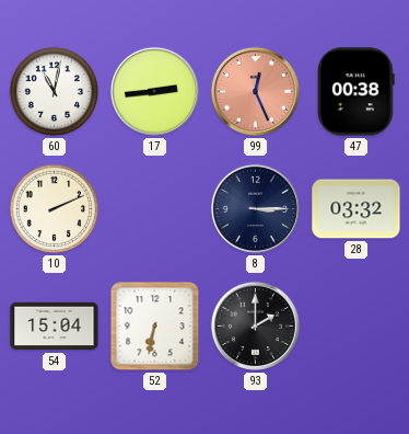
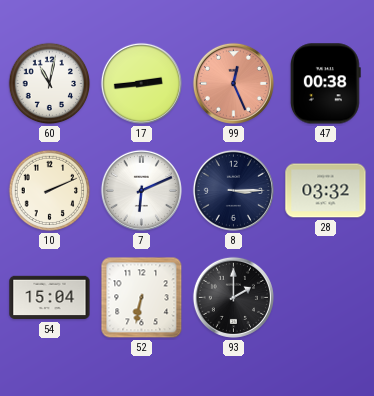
7: none -> 6:11
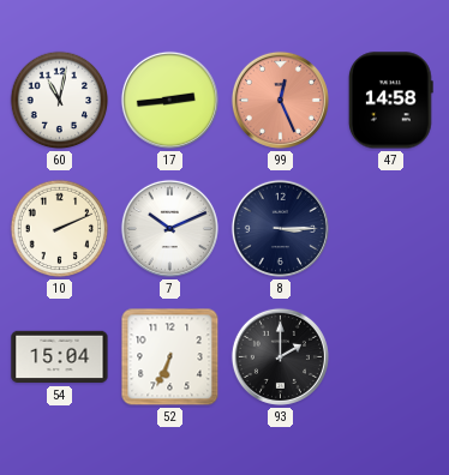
47: 00:38 -> 14:58
7: 6:11 -> 10:11
28: 03:32 -> none
52: 6:32 -> 6:34
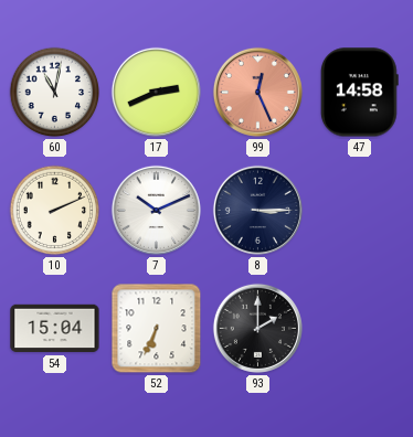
17: 2:44 -> 2:41
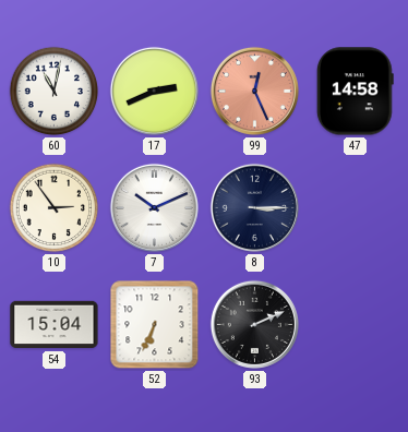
10: 2:11 -> 2:54
93: 2:00 -> 2:11
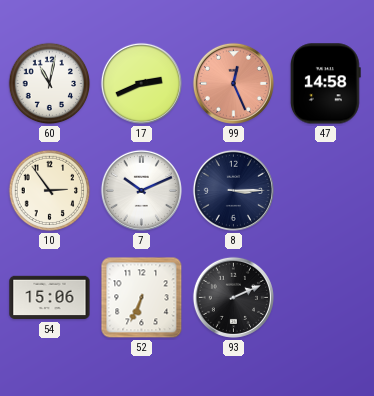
54: 15:04 -> 15:06
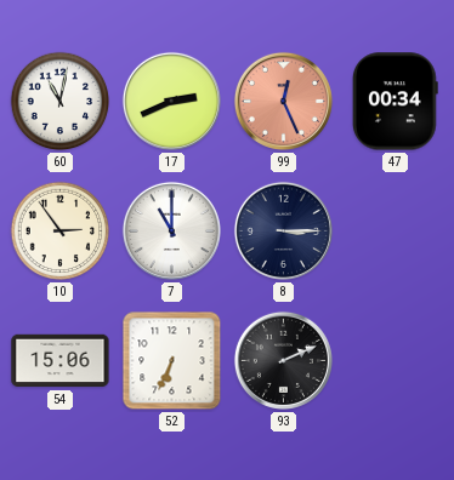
47: 14:58 -> 00:34
7: 10:11 -> 11:00
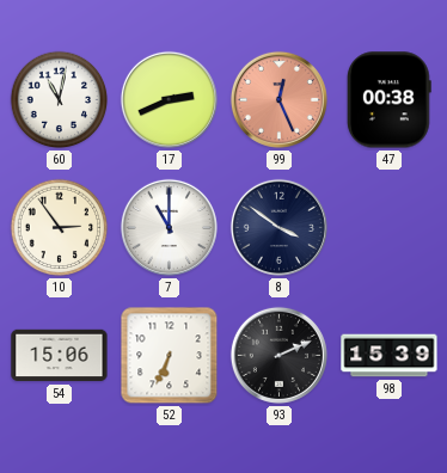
47: 00:34 -> 00:38
8: 3:15 -> 3:51
98: none -> 15:39
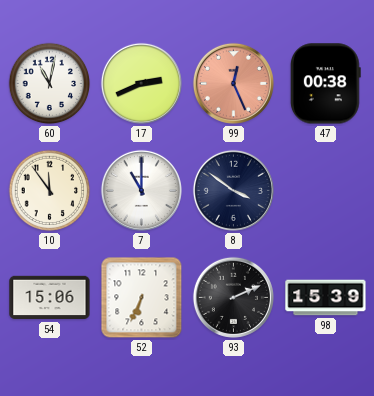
10: 2:54 -> 11:54
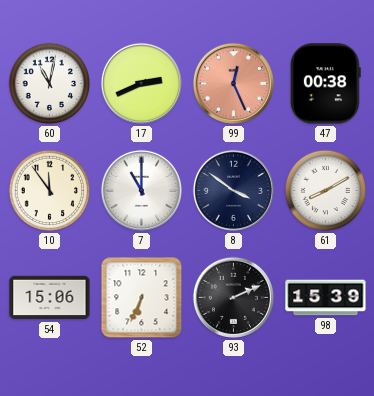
61: none -> 8:10
